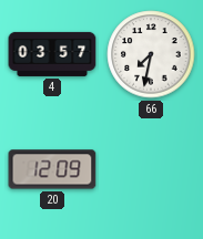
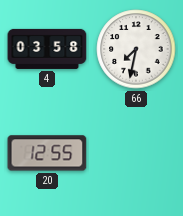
4: 03:57 -> 03:58
20: 12:09 -> 12:55
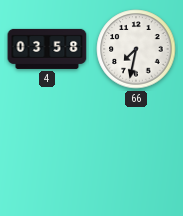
20: 12:55 -> none
